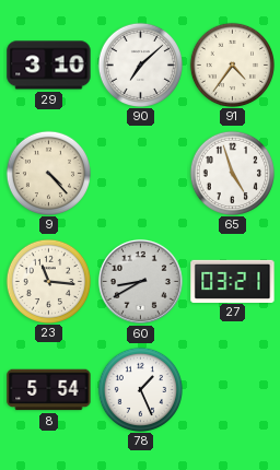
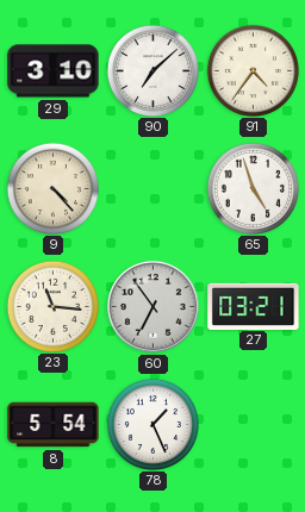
60: 8:40 -> 6:54
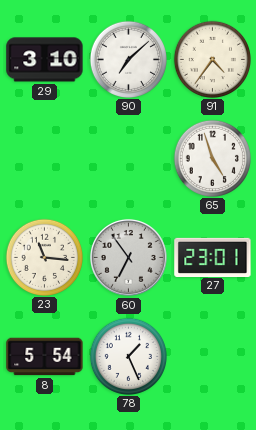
9: 4:23 -> none
27: 03:21 -> 23:01
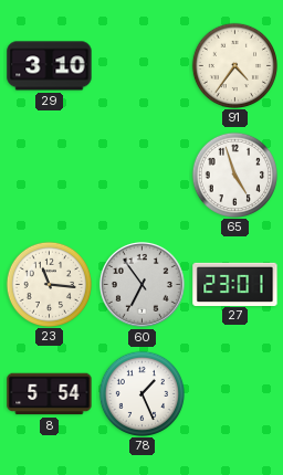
90: 7:08 -> none
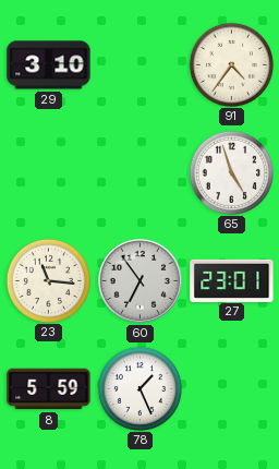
8: 5:54 -> 5:59
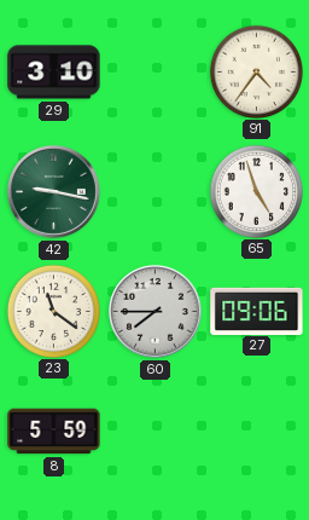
42: none -> 9:17
23: 11:16 -> 11:21
60: 6:54 -> 7:45
27: 23:01 -> 09:06
78: 1:26 -> none
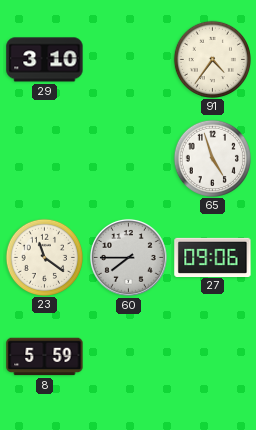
42: 9:17 -> none
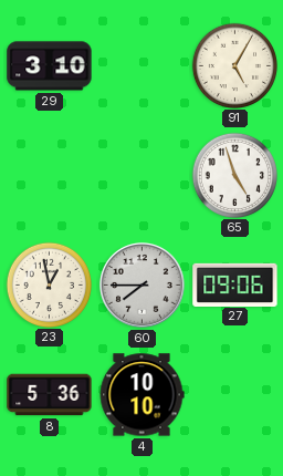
91: 4:36 -> 5:05
23: 11:21 -> 12:58
8: 5:59 -> 5:36
4: none -> 10:10
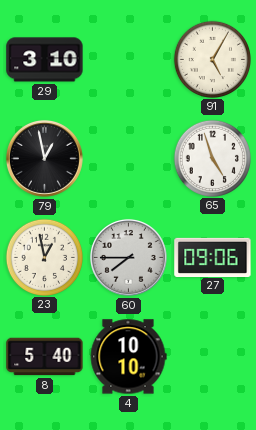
79: none -> 12:58
8: 5:36 -> 5:40
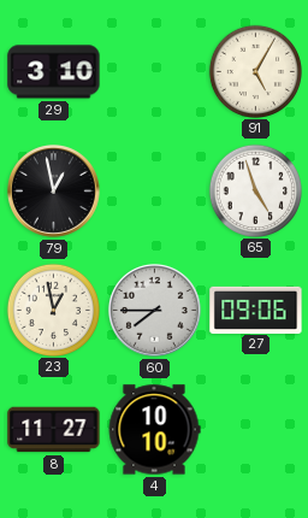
8: 5:40 -> 11:27
